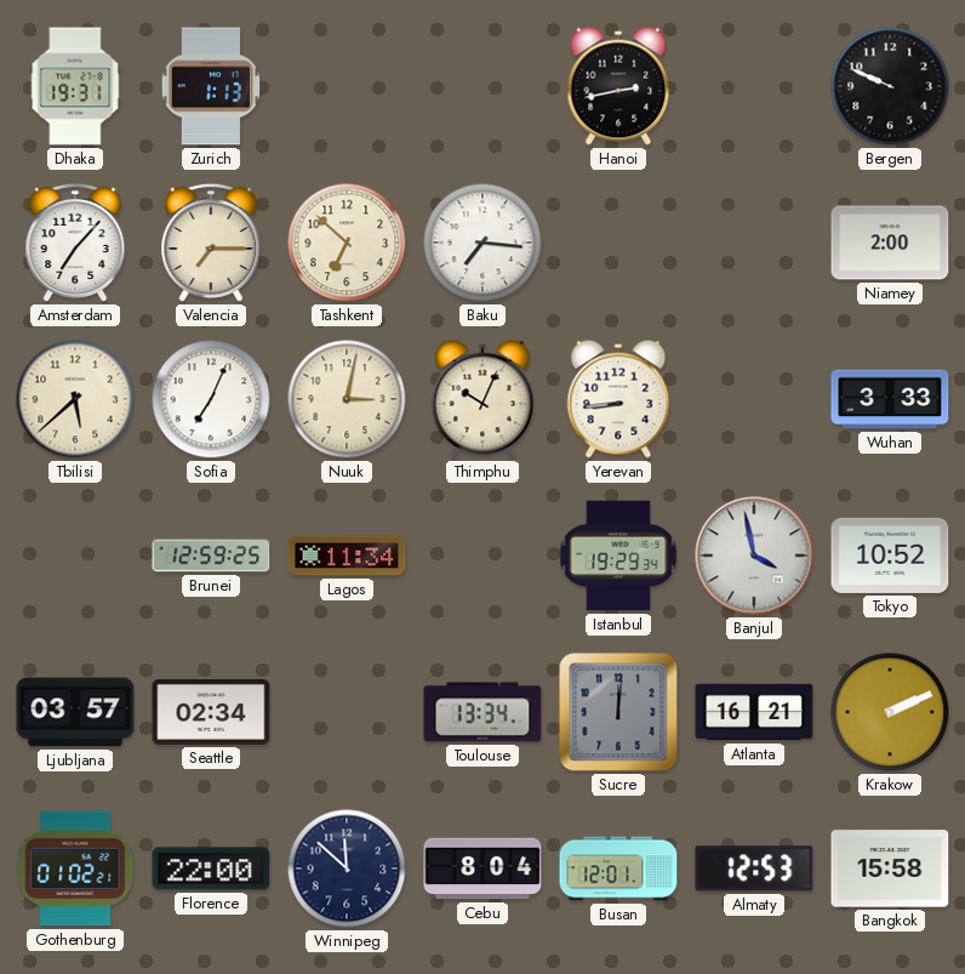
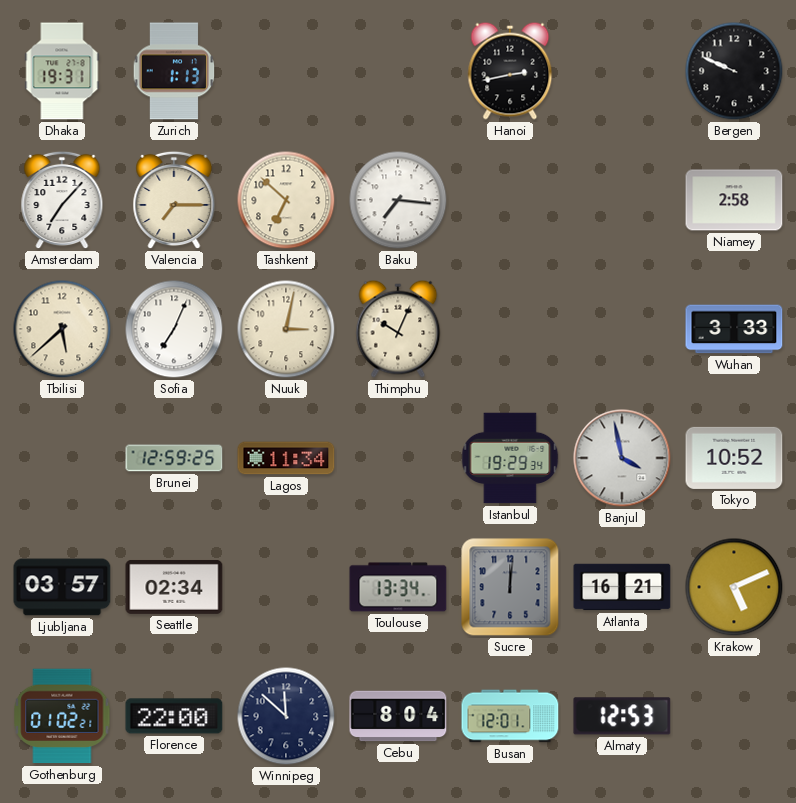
Niamey: 2:00 -> 2:58
Yerevan: 8:44 -> none
Krakow: 2:11 -> 5:11
Bangkok: 15:58 -> none
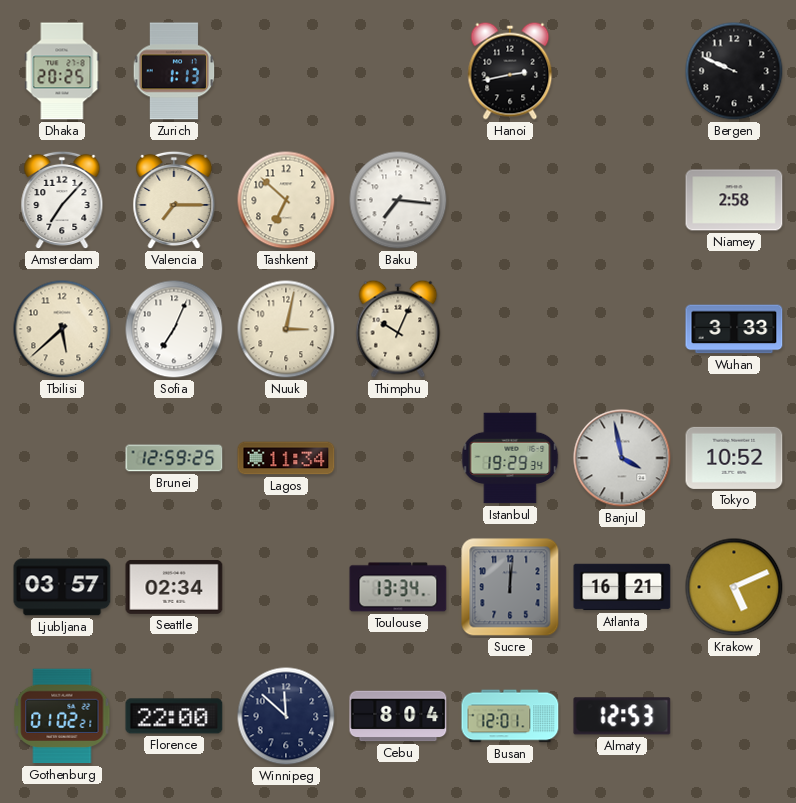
Dhaka: 19:31 -> 20:25
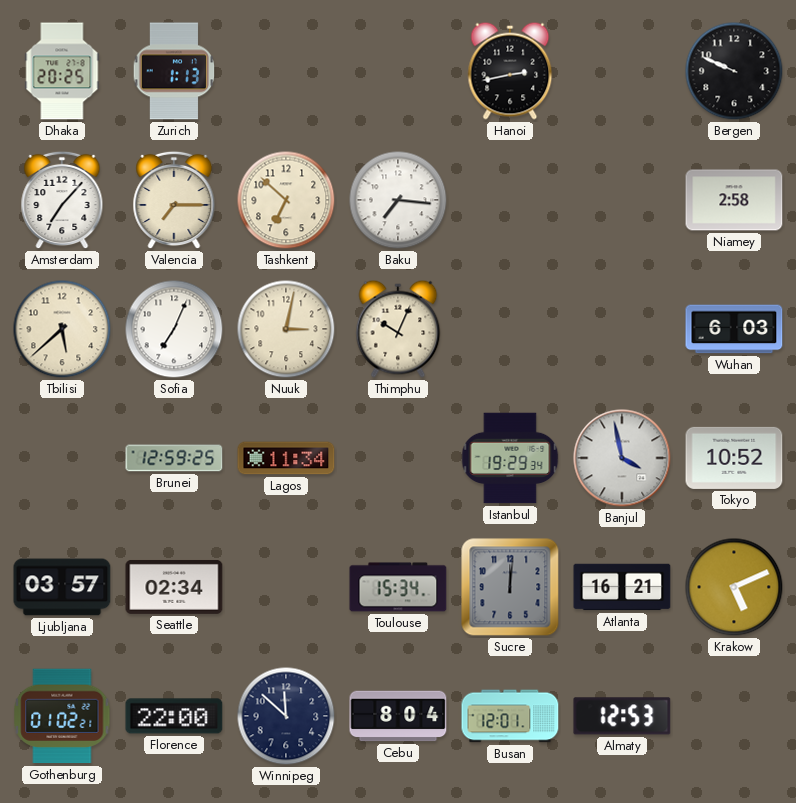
Wuhan: 3:33 -> 6:03
Toulouse: 13:34 -> 15:34
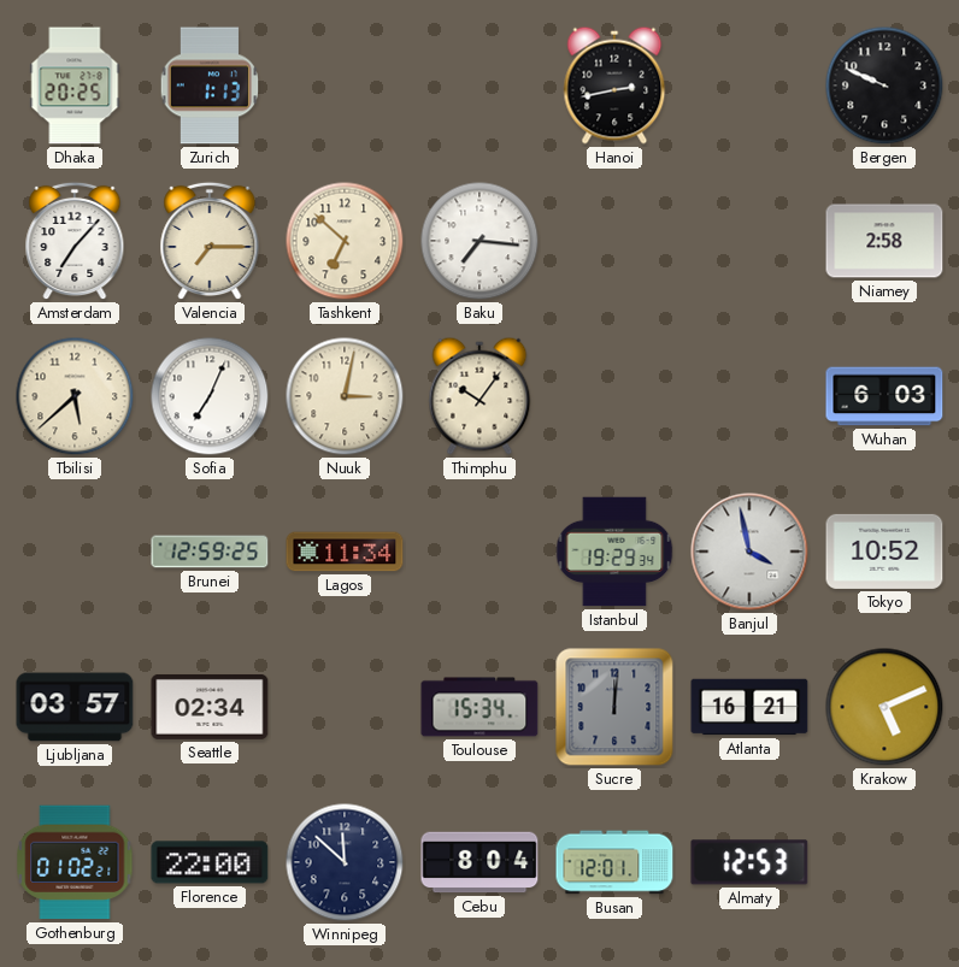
Thimphu: 10:04 -> 10:06
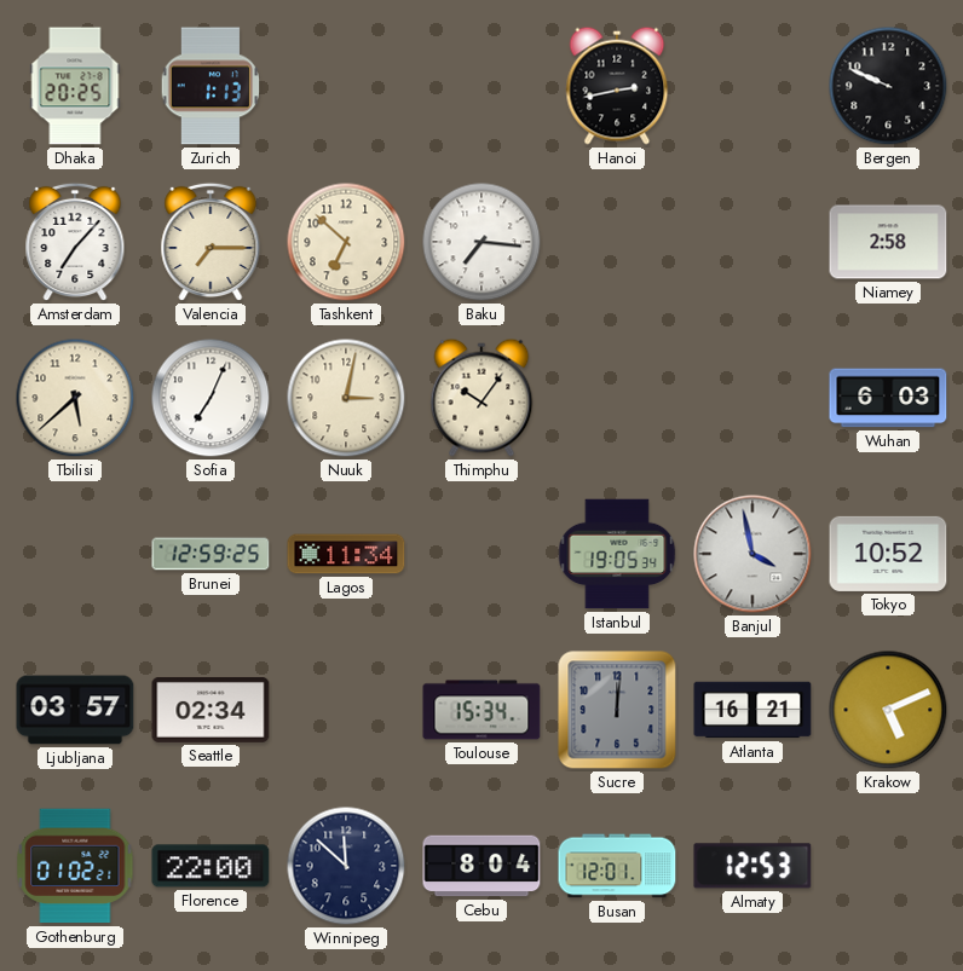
Istanbul: 19:29 -> 19:05
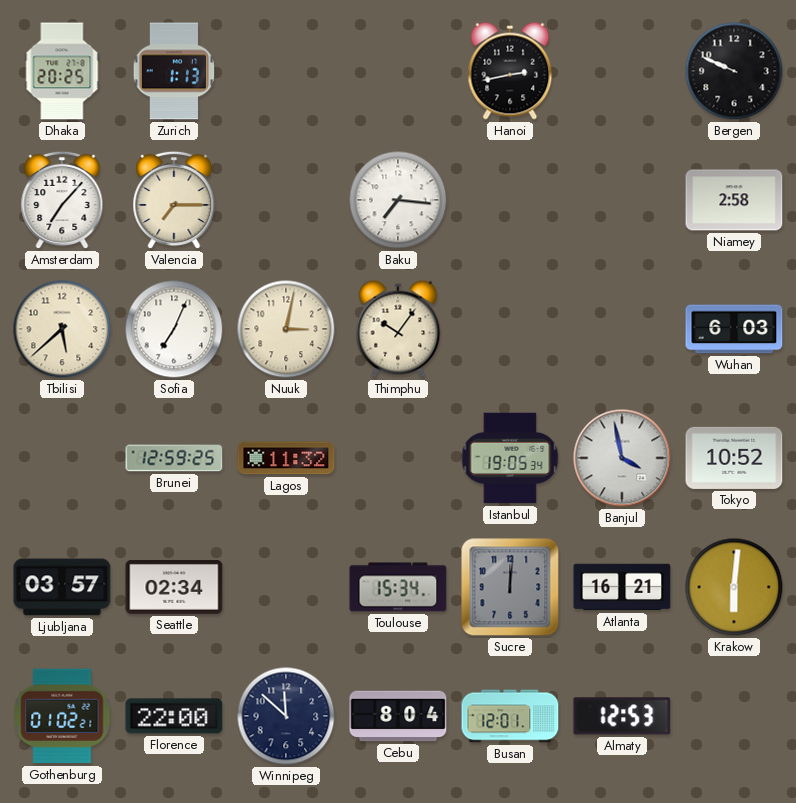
Tashkent: 6:52 -> none
Lagos: 11:34 -> 11:32
Krakow: 5:11 -> 6:01
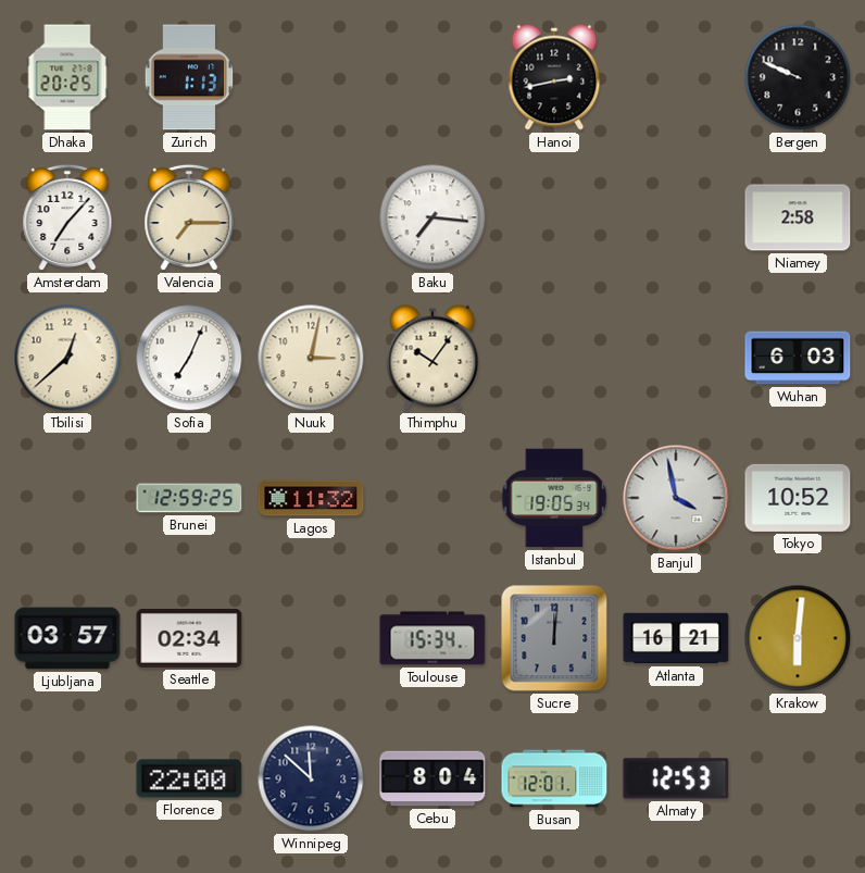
Tbilisi: 5:38 -> 12:38
Gothenburg: 01:02 -> none
